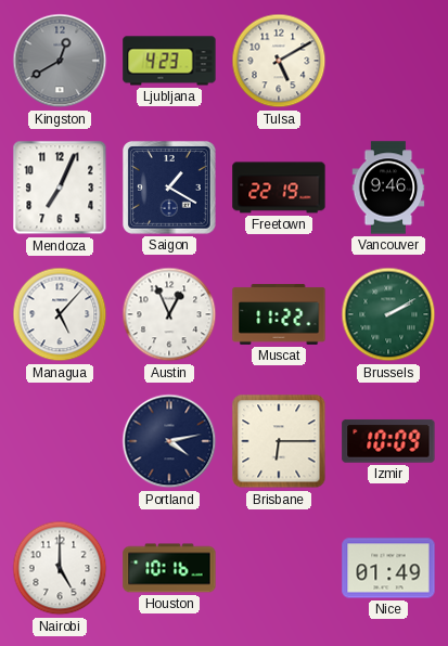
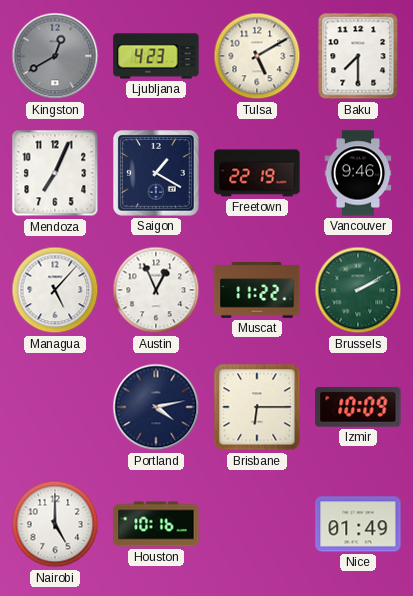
Baku: none -> 7:30
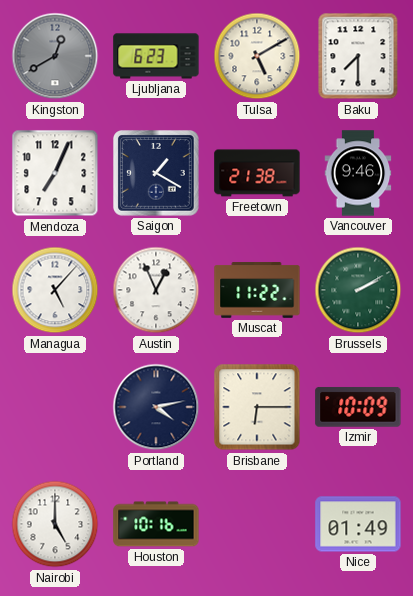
Ljubljana: 4:23 -> 6:23
Freetown: 22:19 -> 21:38
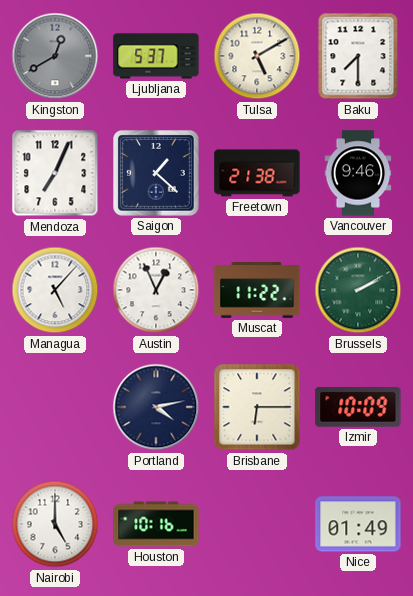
Ljubljana: 6:23 -> 5:37
Saigon: 1:20 -> 1:22
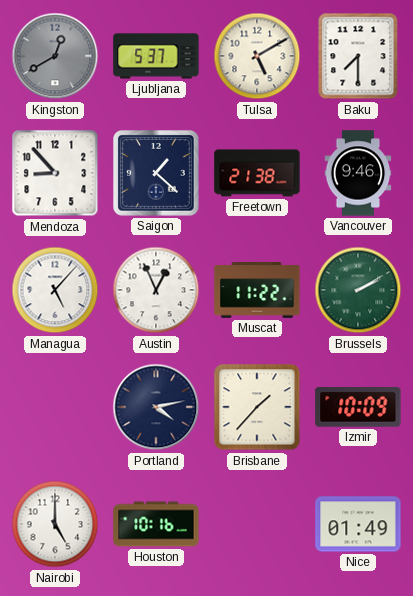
Mendoza: 7:04 -> 8:53
Brisbane: 6:15 -> 1:37
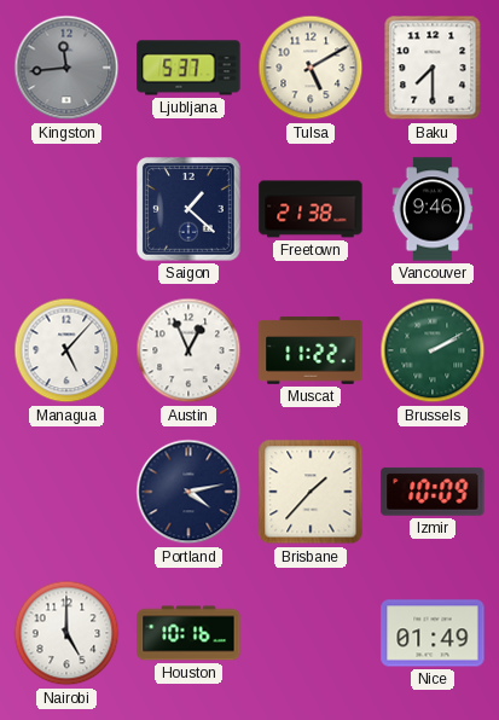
Kingston: 12:40 -> 11:44
Mendoza: 8:53 -> none
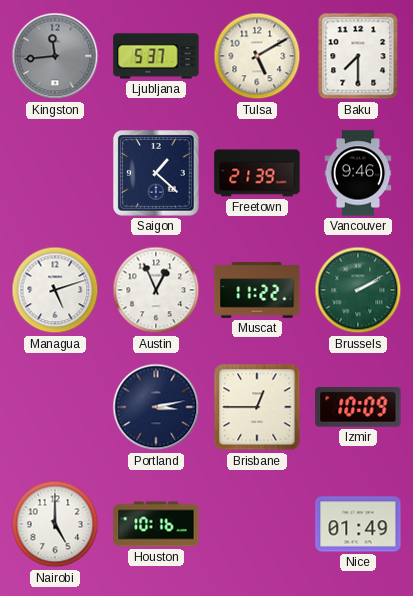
Freetown: 21:38 -> 21:39
Managua: 5:07 -> 5:12
Portland: 4:13 -> 3:13
Brisbane: 1:37 -> 12:45
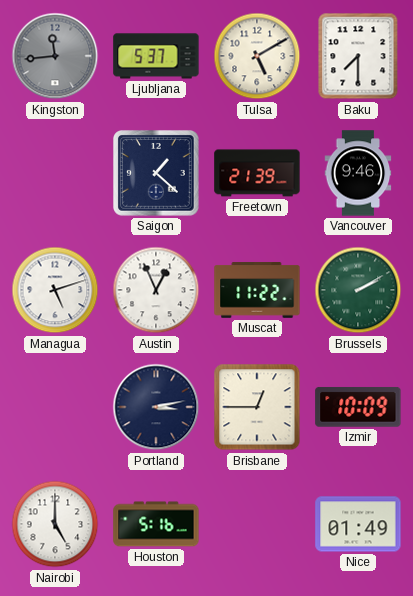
Houston: 10:16 -> 5:16
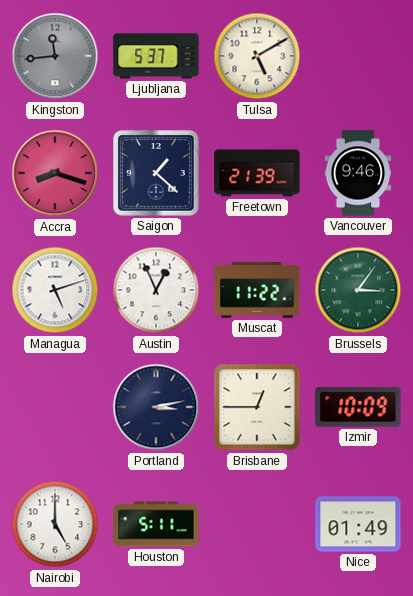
Baku: 7:30 -> none
Accra: none -> 8:18
Brussels: 2:10 -> 3:06
Houston: 5:16 -> 5:11
